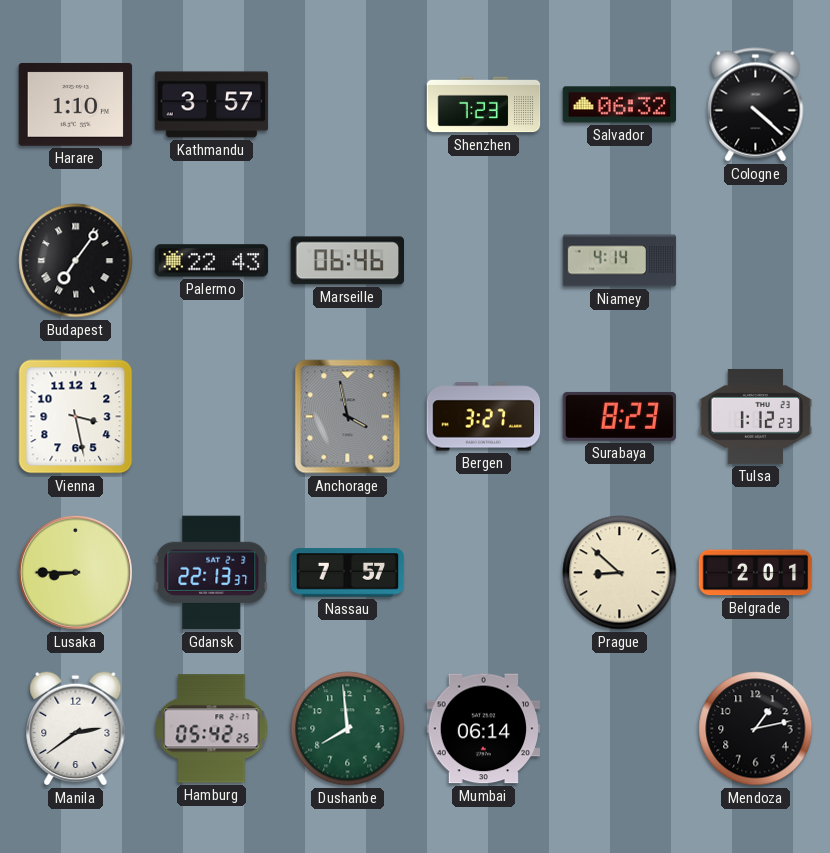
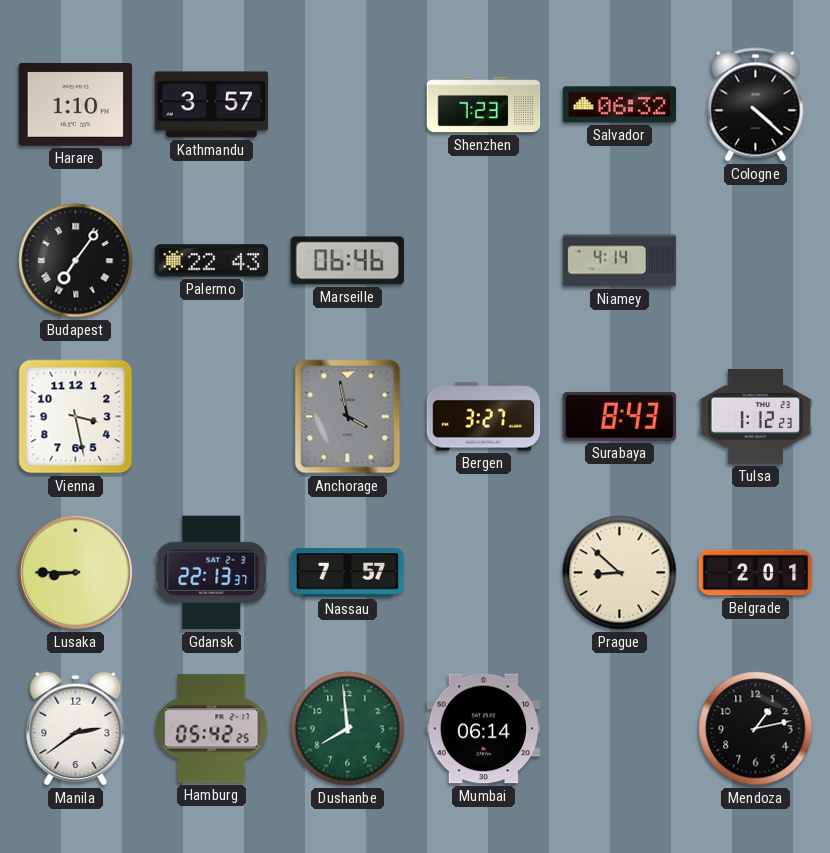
Surabaya: 8:23 -> 8:43
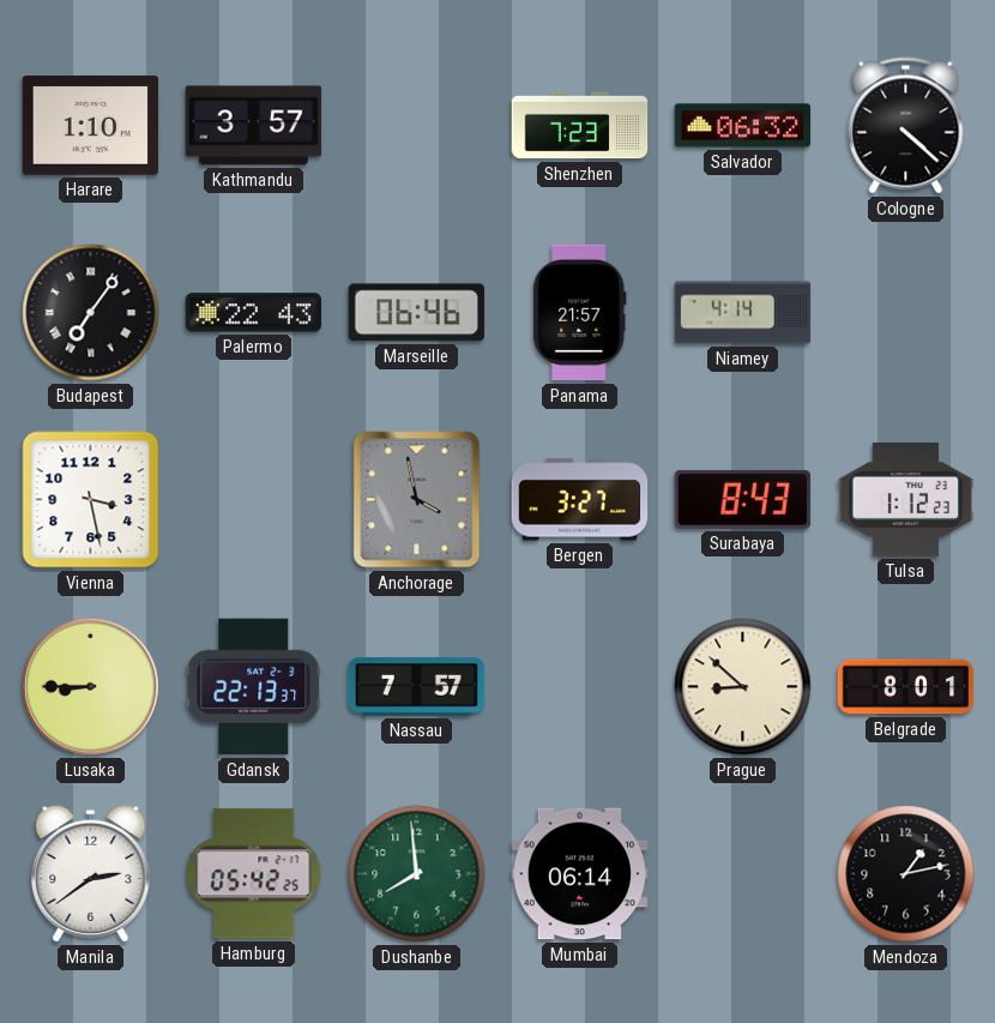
Panama: none -> 21:57
Belgrade: 2:01 -> 8:01
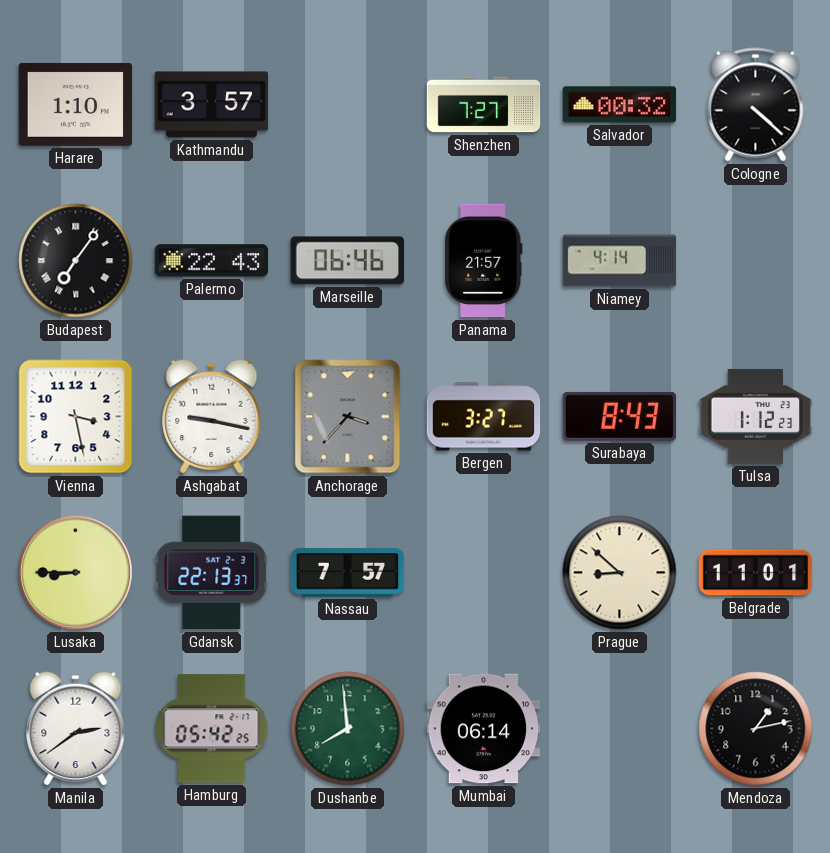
Shenzhen: 7:23 -> 7:27
Salvador: 06:32 -> 00:32
Ashgabat: none -> 9:17
Anchorage: 3:58 -> 3:37
Belgrade: 8:01 -> 11:01
